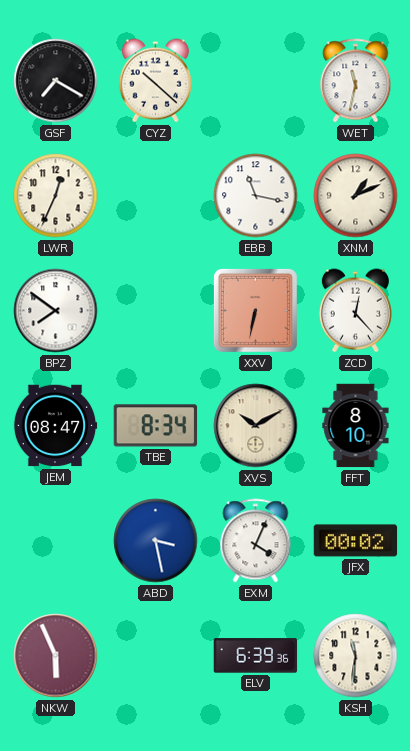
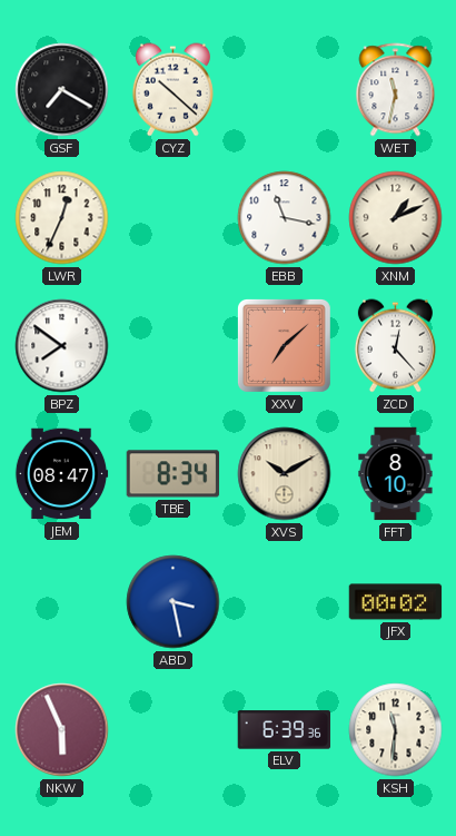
XXV: 6:32 -> 7:08
EXM: 4:04 -> none
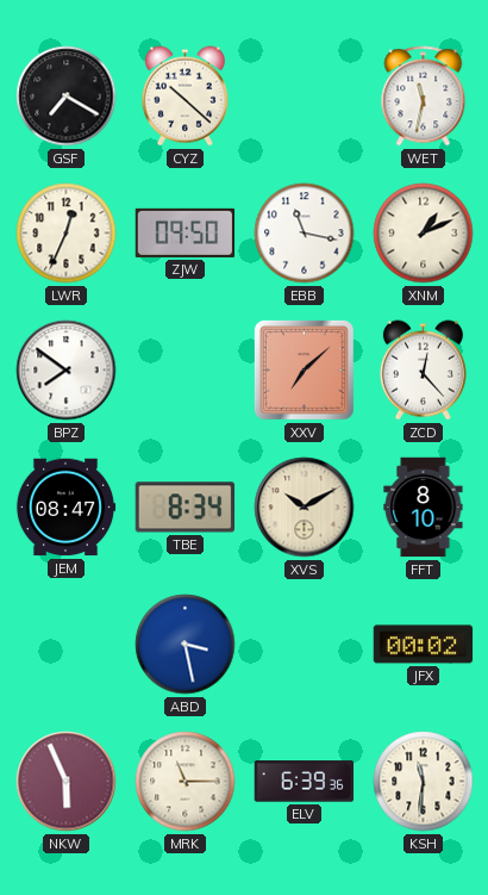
ZJW: none -> 09:50
MRK: none -> 11:15
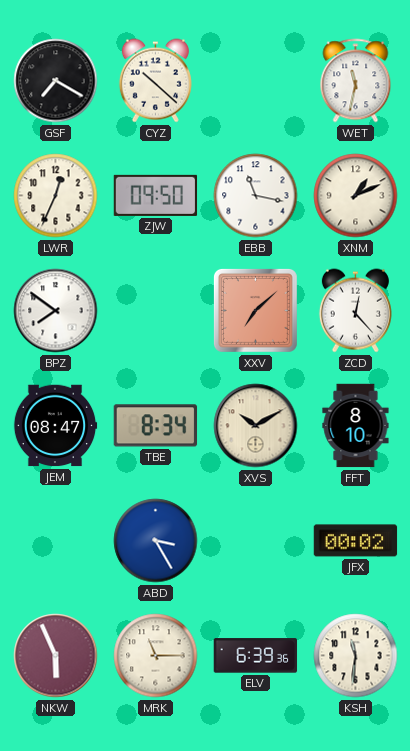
ABD: 3:28 -> 3:25
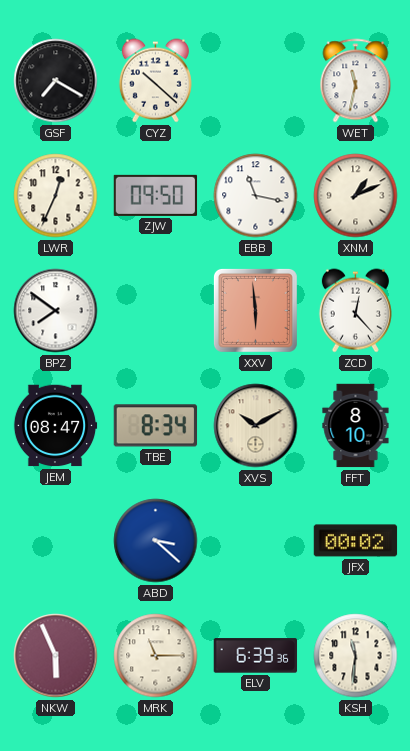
XXV: 7:08 -> 5:59
ABD: 3:25 -> 3:22
